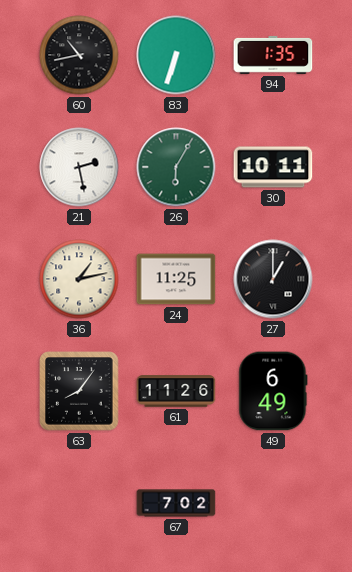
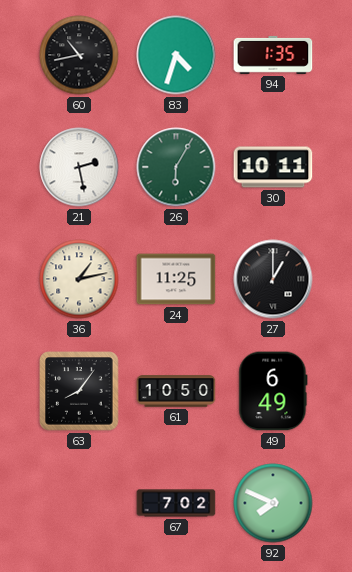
83: 6:33 -> 4:33
61: 11:26 -> 10:50
92: none -> 7:49
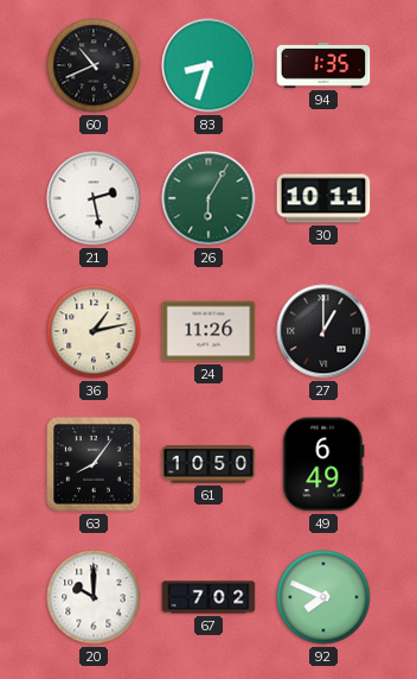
60: 10:43 -> 10:41
83: 4:33 -> 8:33
24: 11:25 -> 11:26
20: none -> 10:00
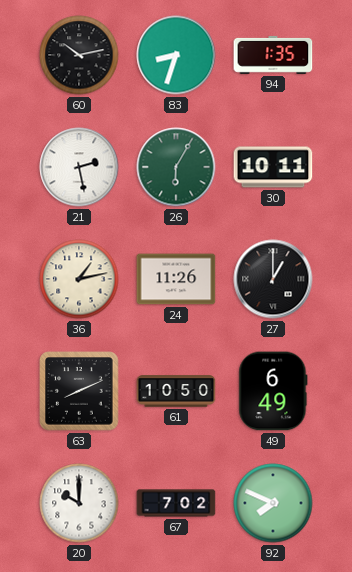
60: 10:41 -> 10:13
63: 8:06 -> 8:11
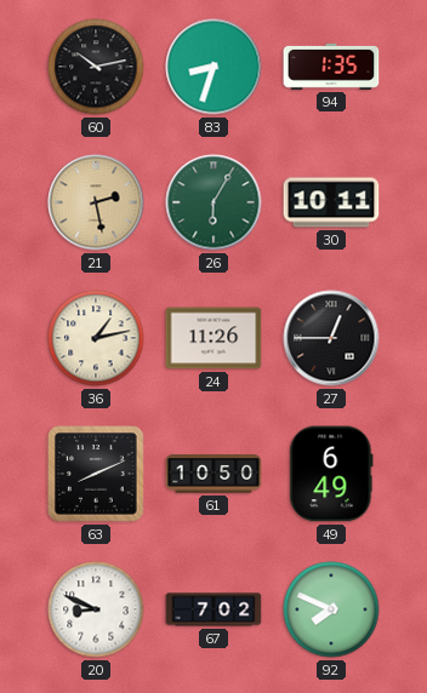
21 dial: white -> champagne
27: 1:00 -> 12:45
20: 10:00 -> 8:49
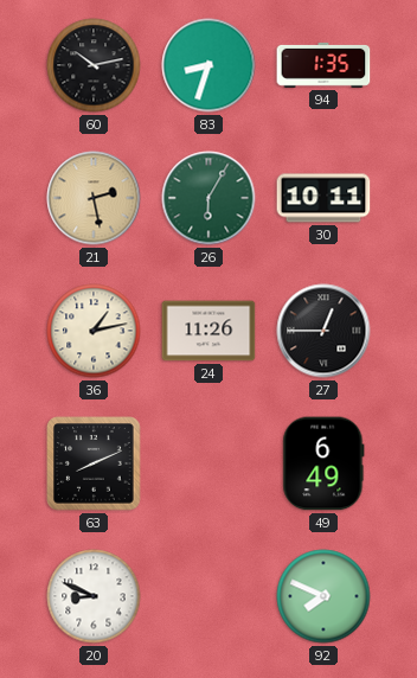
61: 10:50 -> none
67: 7:02 -> none
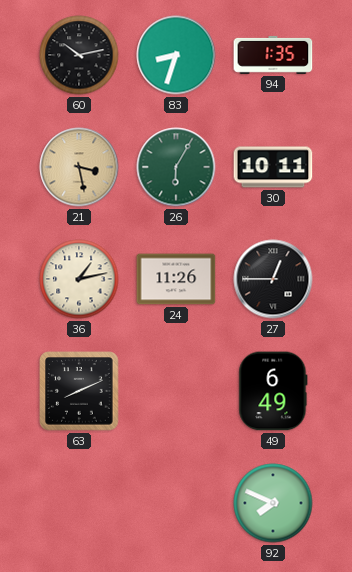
21: 2:28 -> 3:28
20: 8:49 -> none
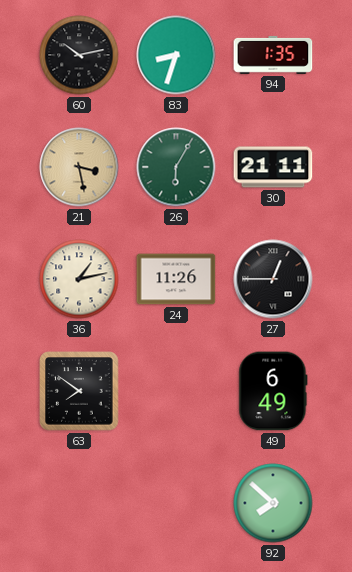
30: 10:11 -> 21:11
63: 8:11 -> 7:51
92: 7:49 -> 7:52
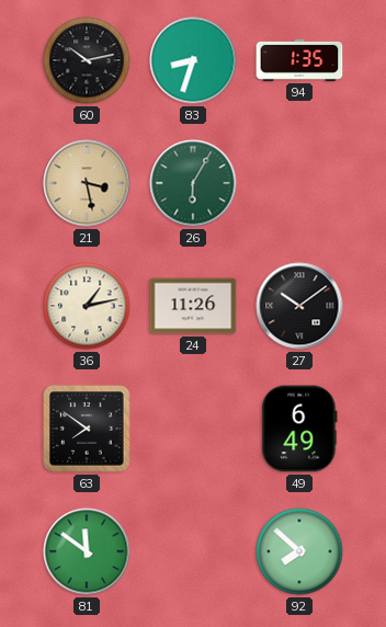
30: 21:11 -> none
27: 12:45 -> 10:09
81: none -> 11:51
